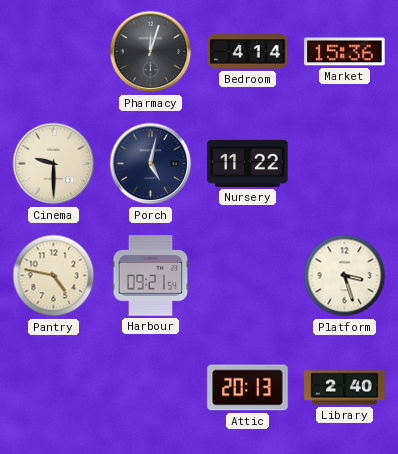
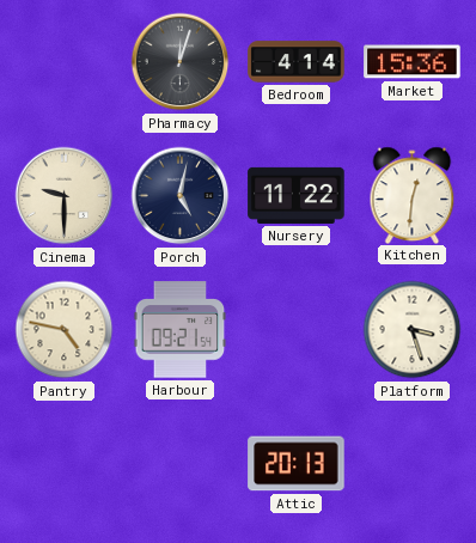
Kitchen: none -> 12:31
Library: 2:40 -> none
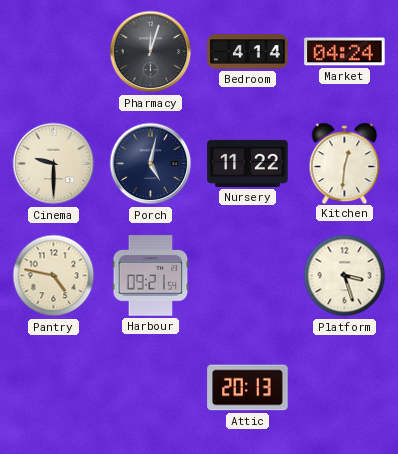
Market: 15:36 -> 04:24
